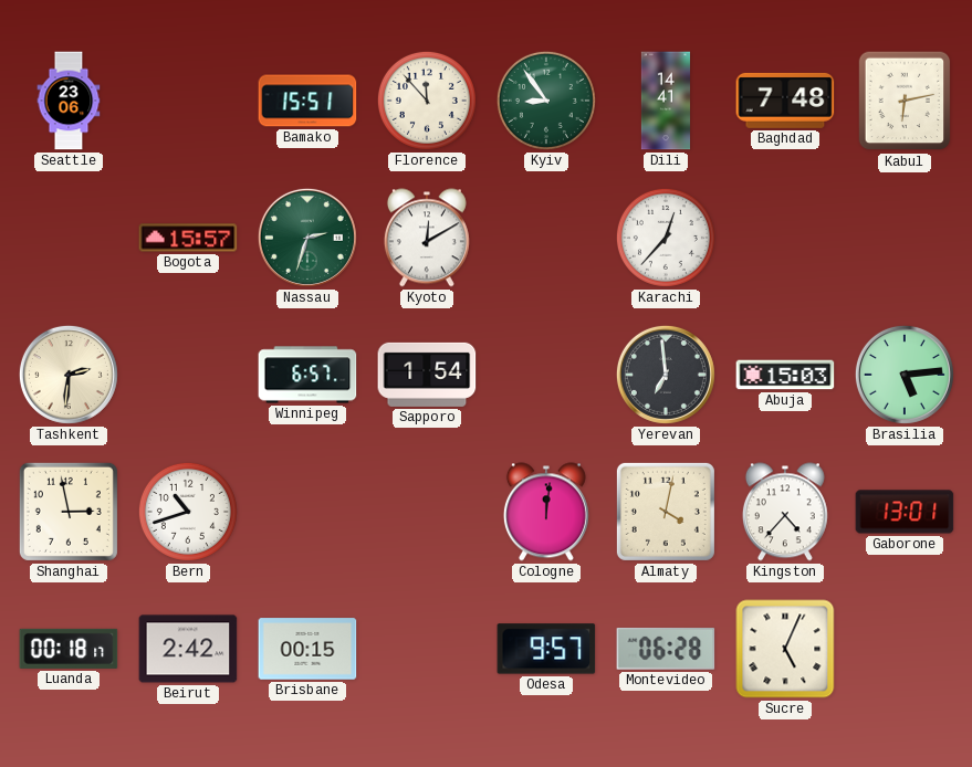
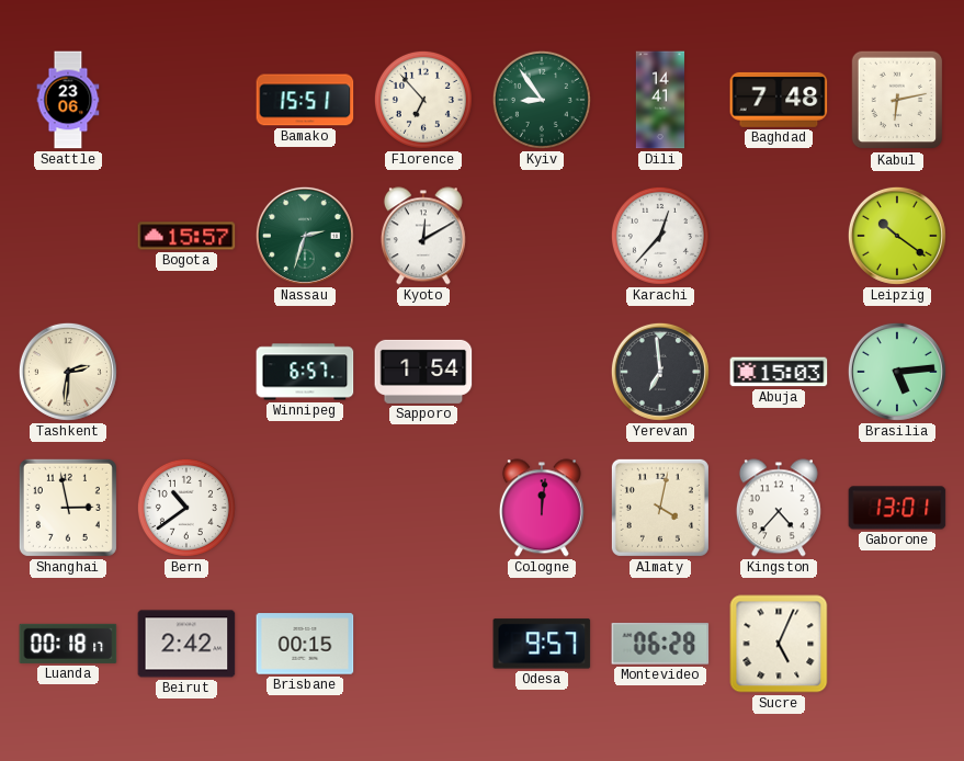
Florence: 11:53 -> 6:53
Leipzig: none -> 10:21
Bern: 10:42 -> 10:39
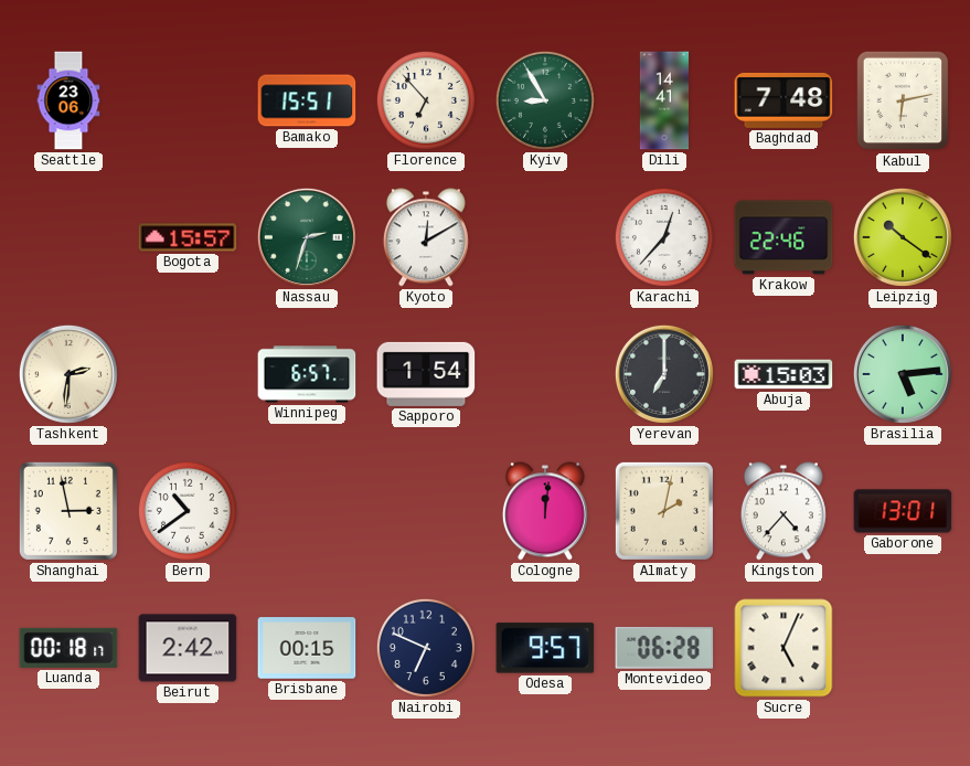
Kyiv: 8:54 -> 8:55
Krakow: none -> 22:46
Yerevan: 6:59 -> 7:00
Almaty: 4:02 -> 2:02
Nairobi: none -> 6:49
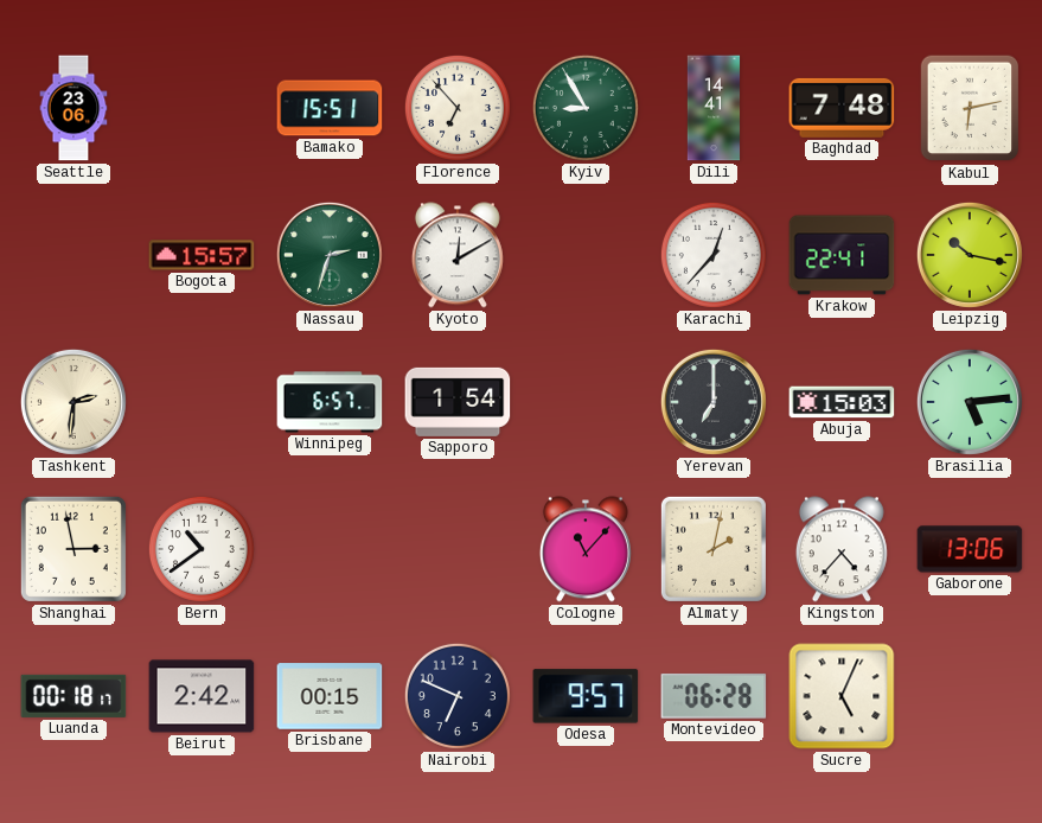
Krakow: 22:46 -> 22:41
Leipzig: 10:21 -> 10:17
Cologne: 12:01 -> 11:07
Gaborone: 13:01 -> 13:06
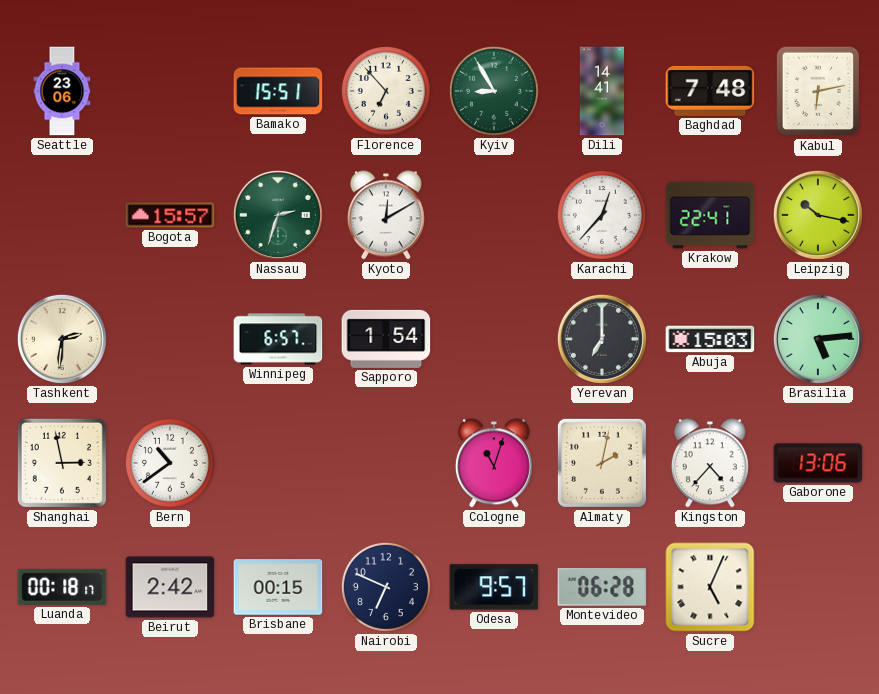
Cologne: 11:07 -> 11:03
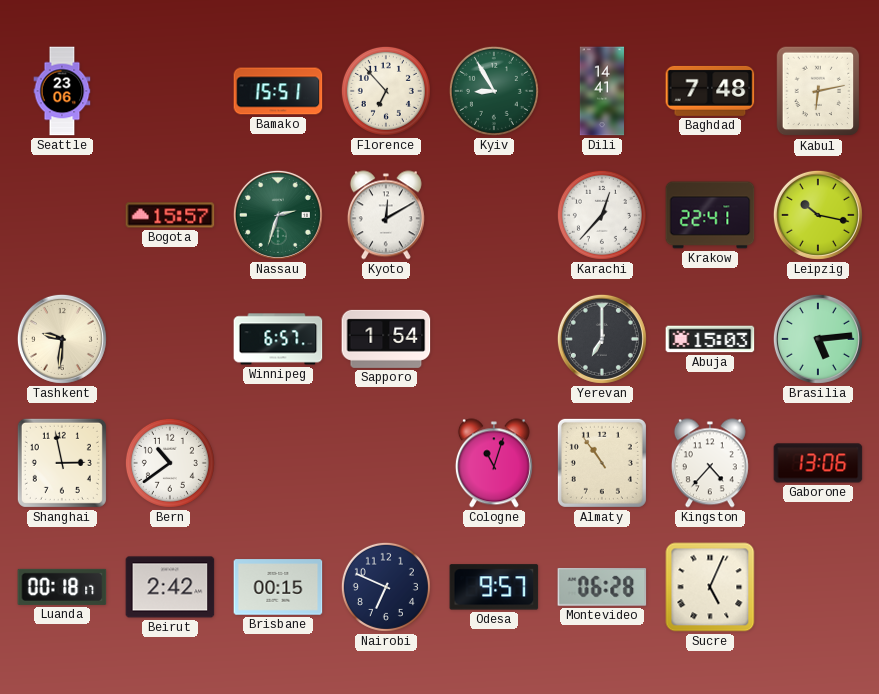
Tashkent: 2:31 -> 9:31
Almaty: 2:02 -> 10:54
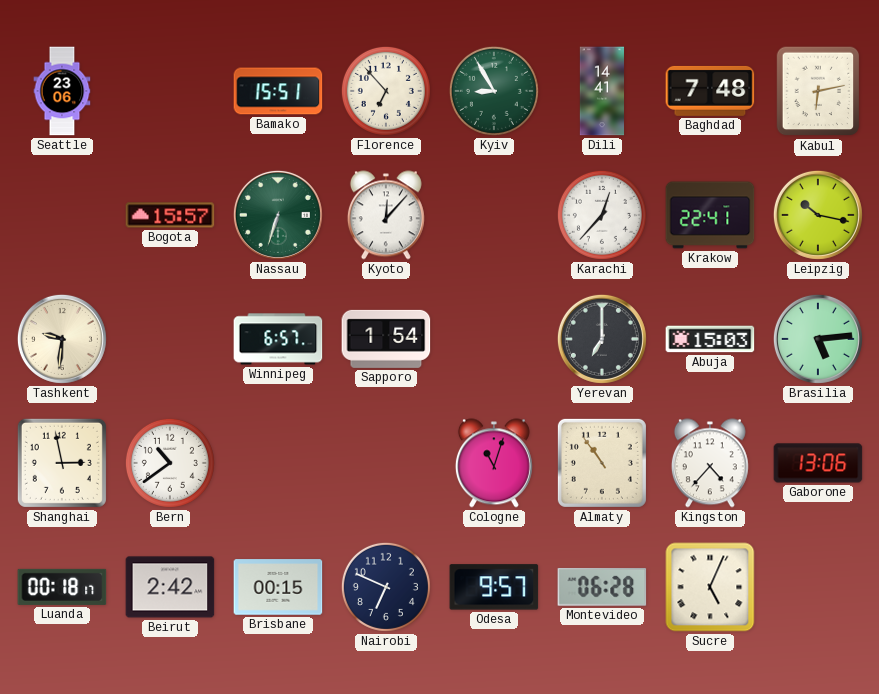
Nassau: 2:33 -> 6:33
Kyoto: 12:10 -> 12:07
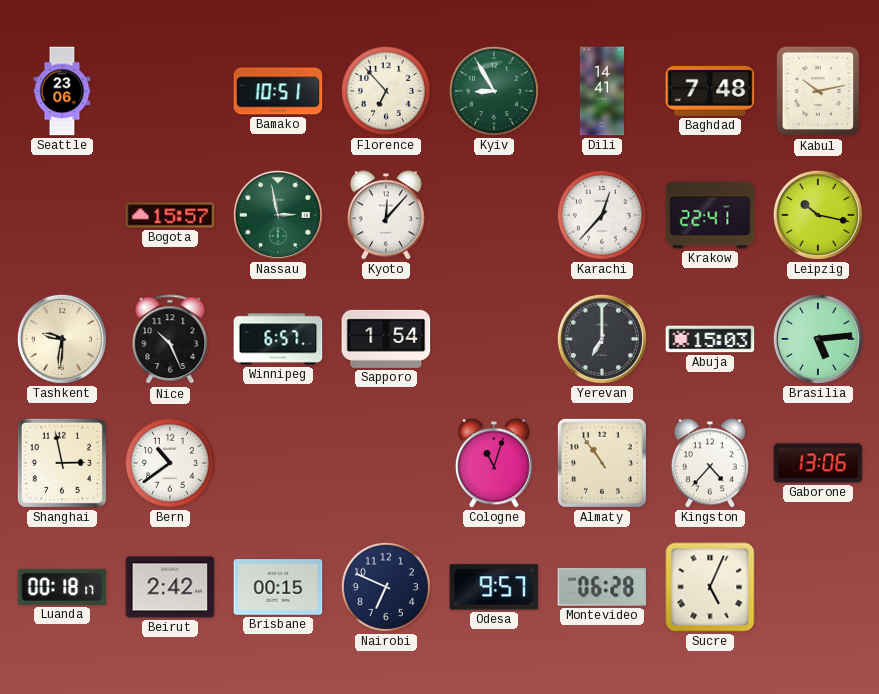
Bamako: 15:51 -> 10:51
Kabul: 6:13 -> 10:13
Nassau: 6:33 -> 2:58
Nice: none -> 10:26
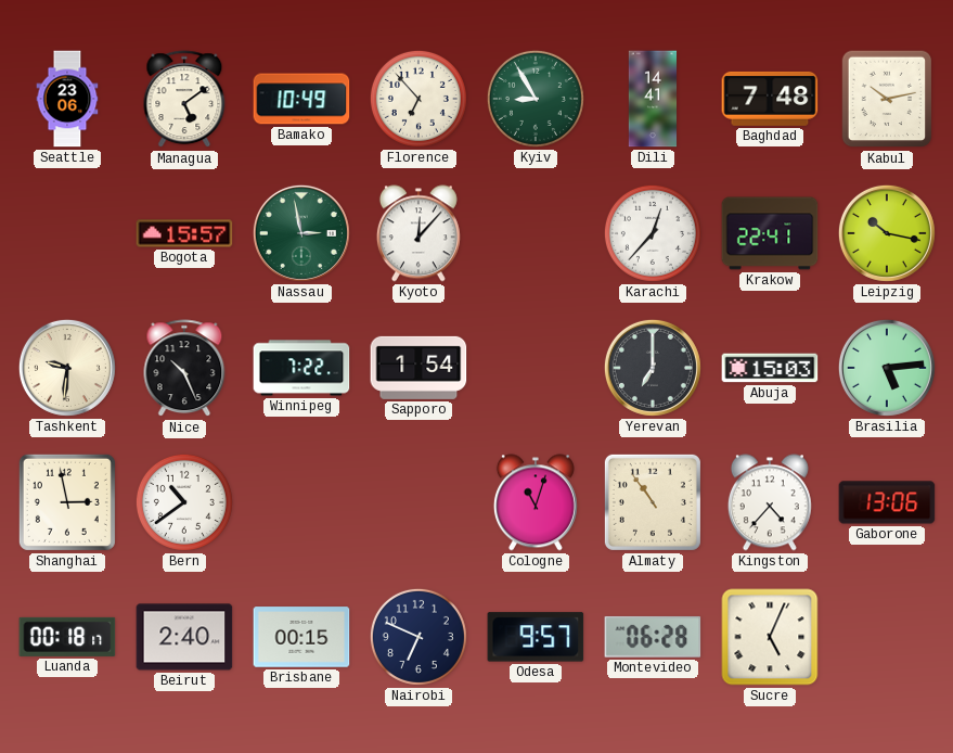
Managua: none -> 5:09
Bamako: 10:51 -> 10:49
Winnipeg: 6:57 -> 7:22
Beirut: 2:42 -> 2:40
